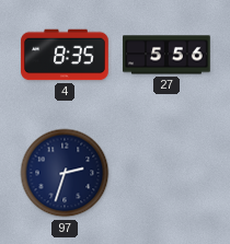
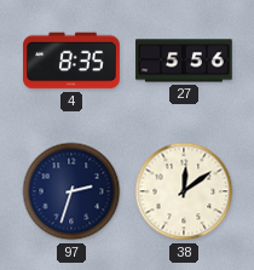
38: none -> 12:09
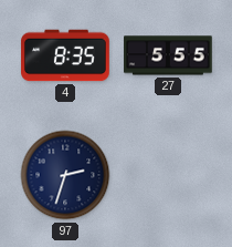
27: 5:56 -> 5:55
38: 12:09 -> none
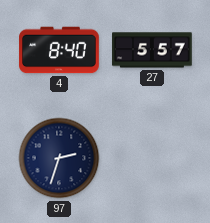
4: 8:35 -> 8:40
27: 5:55 -> 5:57
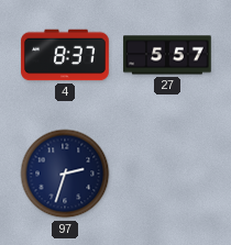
4: 8:40 -> 8:37
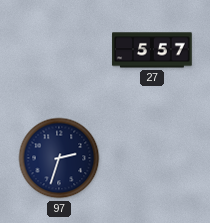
4: 8:37 -> none
